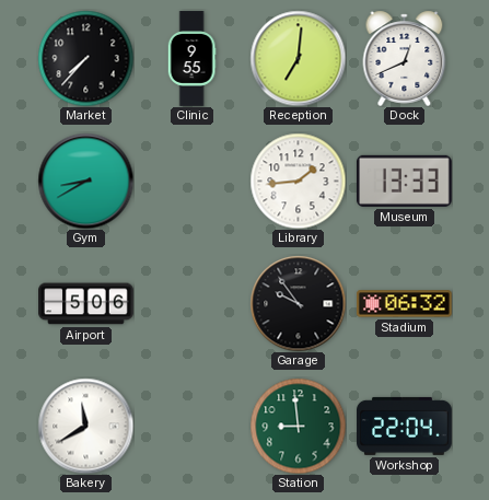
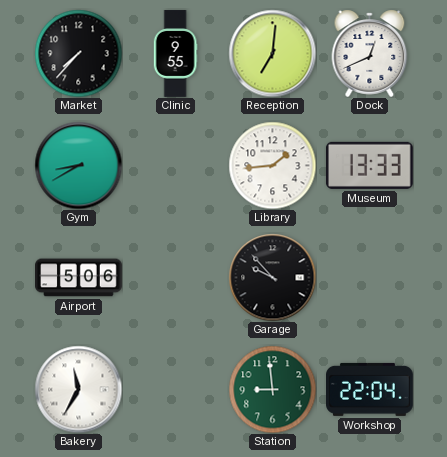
Garage: 9:54 -> 9:53
Stadium: 06:32 -> none
Bakery: 11:40 -> 11:35
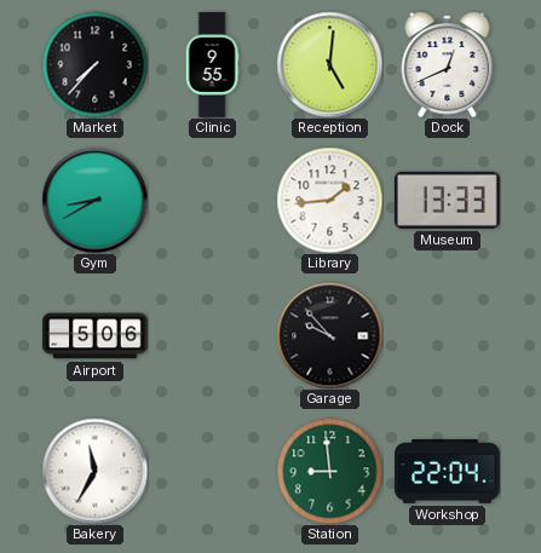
Reception: 7:01 -> 5:01
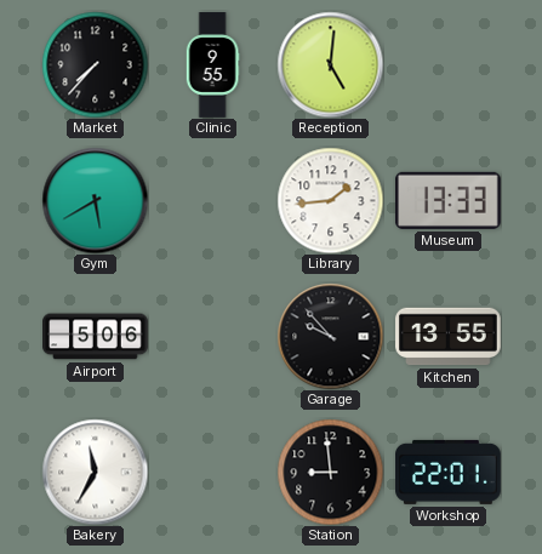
Dock: 12:41 -> none
Gym: 8:40 -> 5:40
Kitchen: none -> 13:55
Station dial: green -> black
Workshop: 22:04 -> 22:01
